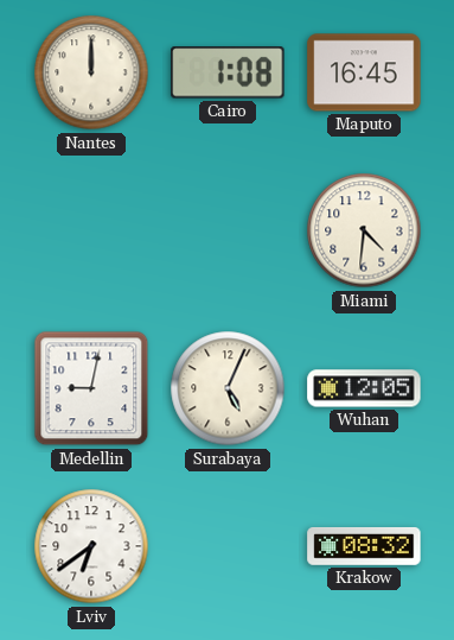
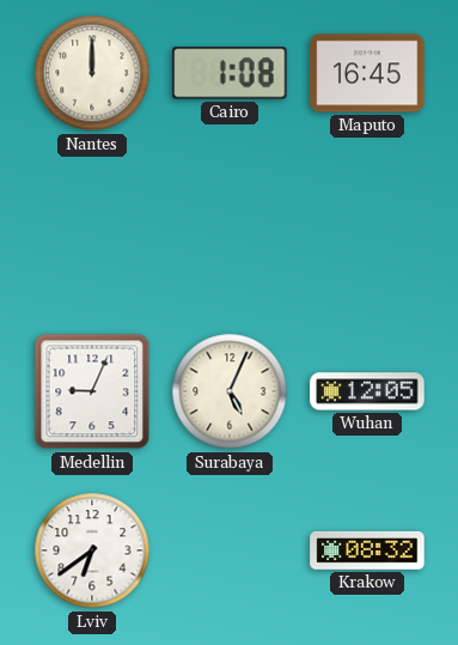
Miami: 4:31 -> none
Medellin: 9:02 -> 9:04
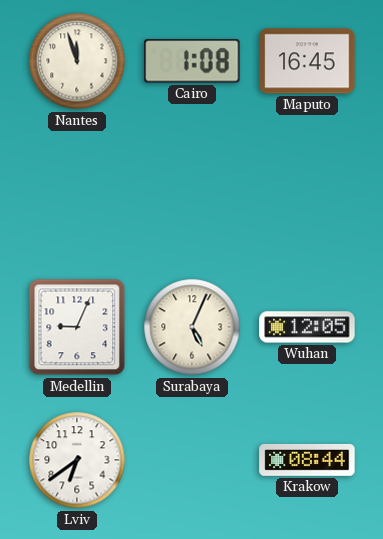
Nantes: 12:00 -> 11:57
Krakow: 08:32 -> 08:44
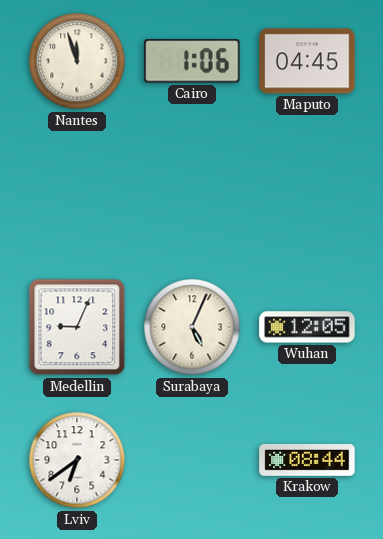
Cairo: 1:08 -> 1:06
Maputo: 16:45 -> 04:45
